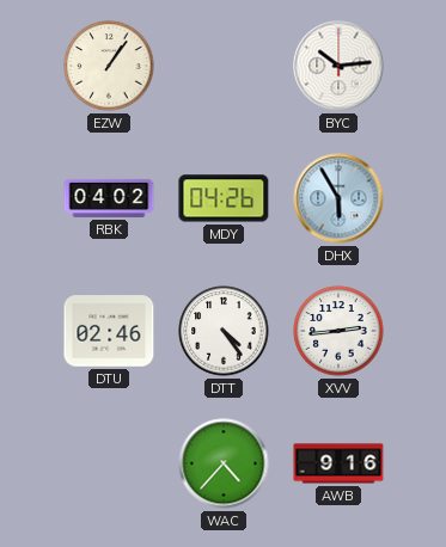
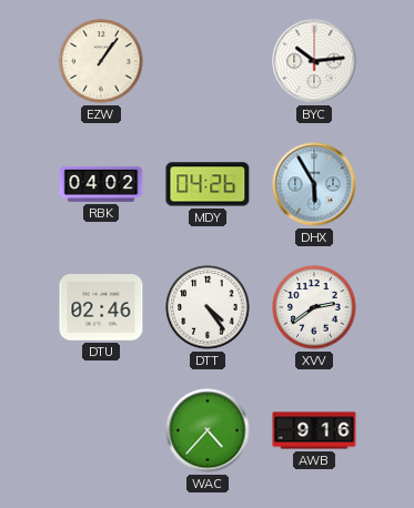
XVV: 2:44 -> 2:39
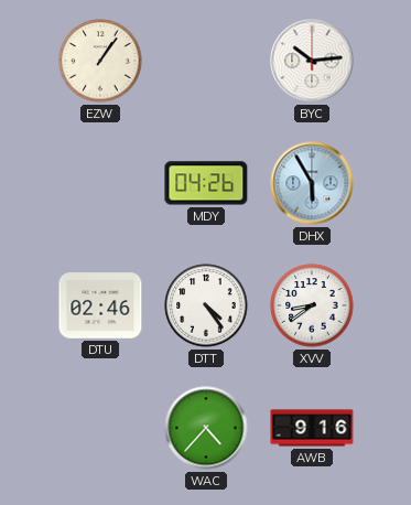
RBK: 04:02 -> none
XVV: 2:39 -> 8:39
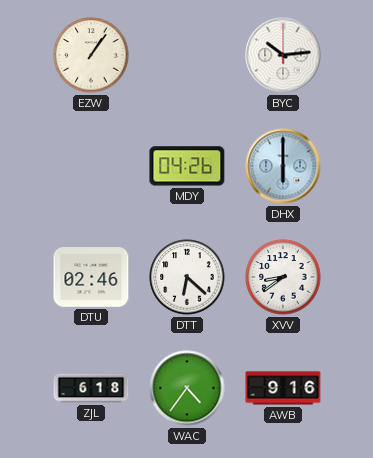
DHX: 5:55 -> 6:00
DTT: 4:24 -> 6:22
ZJL: none -> 6:18
WAC: 4:37 -> 4:36
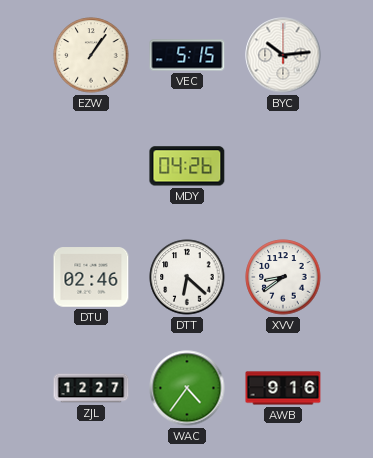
VEC: none -> 5:15
DHX: 6:00 -> none
ZJL: 6:18 -> 12:27
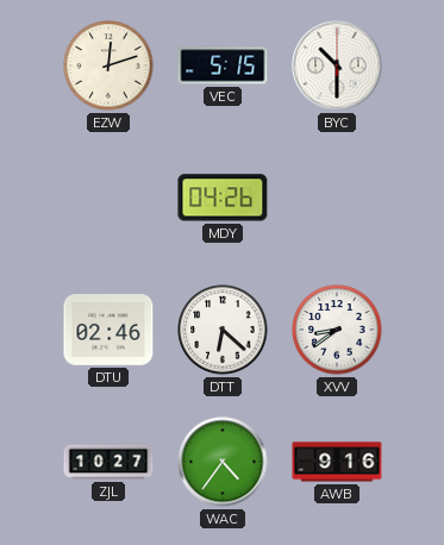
EZW: 1:06 -> 12:12
BYC: 10:14 -> 10:30
ZJL: 12:27 -> 10:27
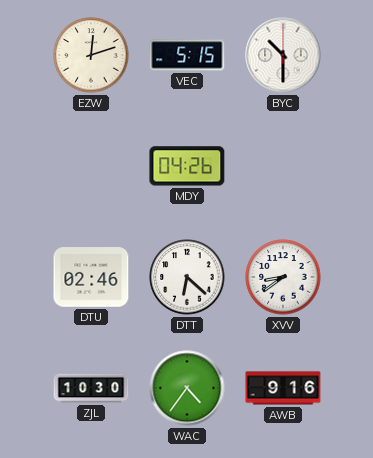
ZJL: 10:27 -> 10:30
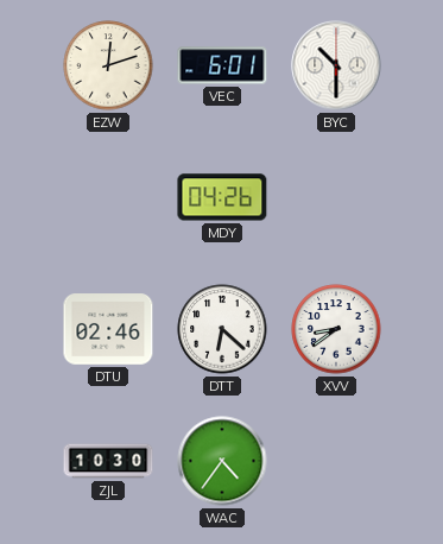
VEC: 5:15 -> 6:01
AWB: 9:16 -> none
